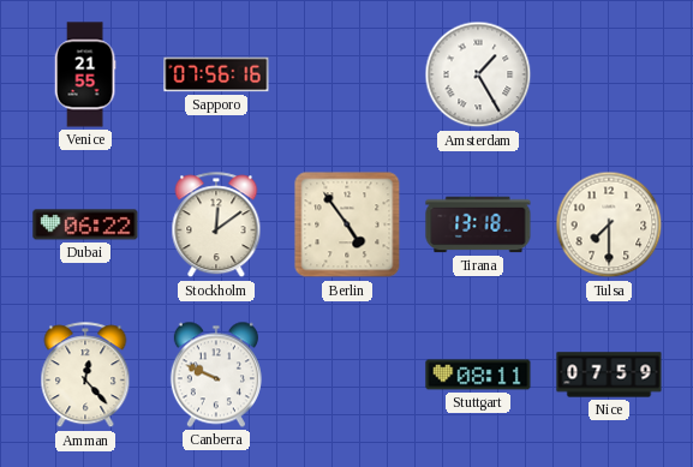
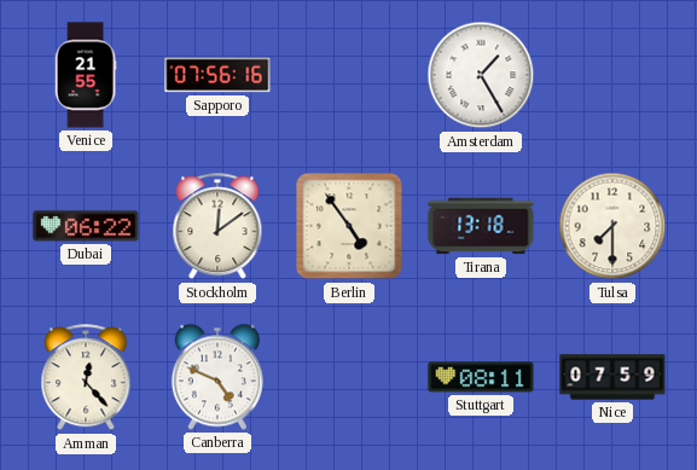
Canberra: 9:49 -> 4:49
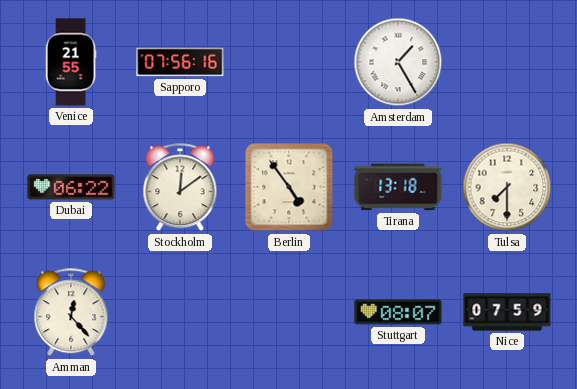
Canberra: 4:49 -> none
Stuttgart: 08:11 -> 08:07
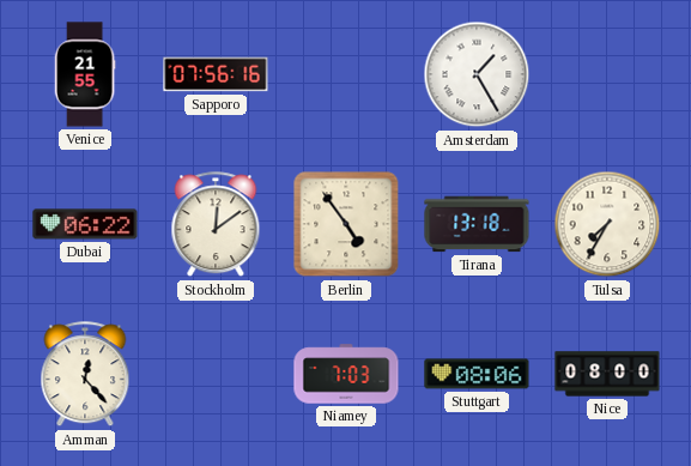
Tulsa: 7:30 -> 7:35
Niamey: none -> 7:03
Stuttgart: 08:07 -> 08:06
Nice: 07:59 -> 08:00
